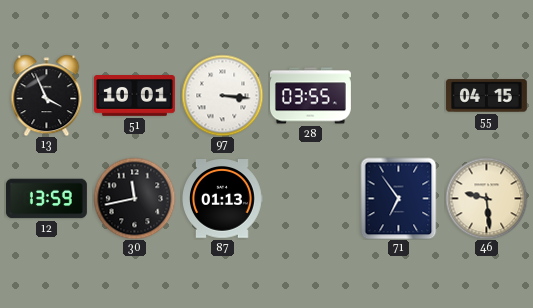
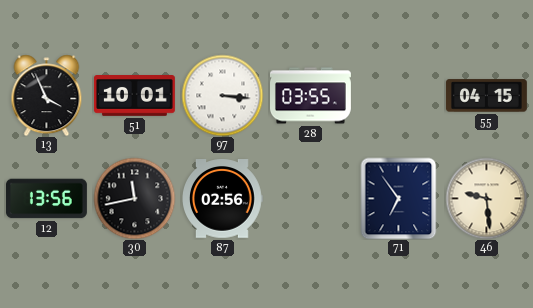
12: 13:59 -> 13:56
87: 01:13 -> 02:56
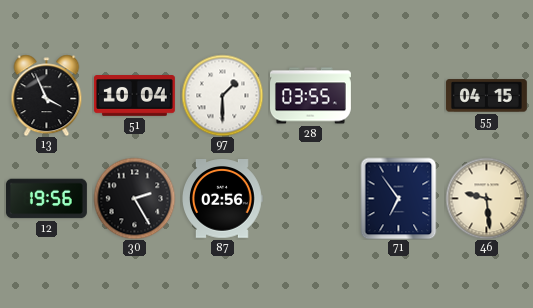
51: 10:01 -> 10:04
97: 3:16 -> 1:30
12: 13:56 -> 19:56
30: 11:43 -> 2:25
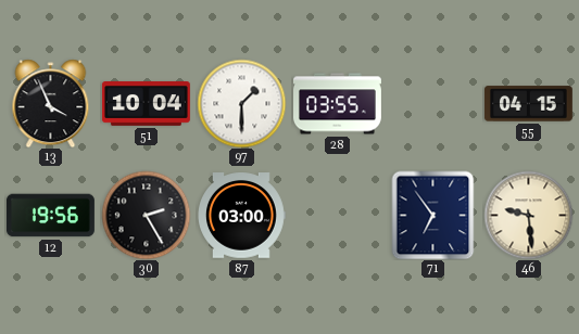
87: 02:56 -> 03:00
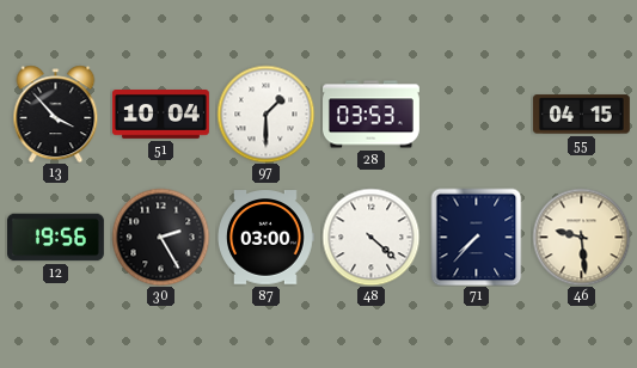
13: 3:56 -> 3:53
28: 03:55 -> 03:53
48: none -> 4:22
71: 6:54 -> 7:37
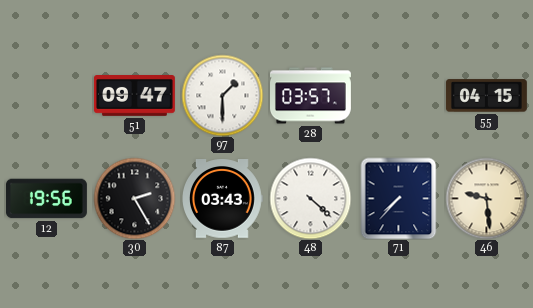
13: 3:53 -> none
51: 10:04 -> 09:47
28: 03:53 -> 03:57
87: 03:00 -> 03:43
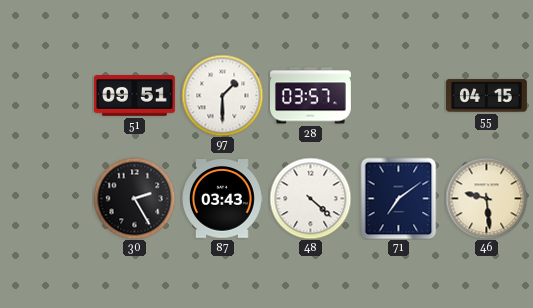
51: 09:47 -> 09:51
12: 19:56 -> none
71: 7:37 -> 7:09
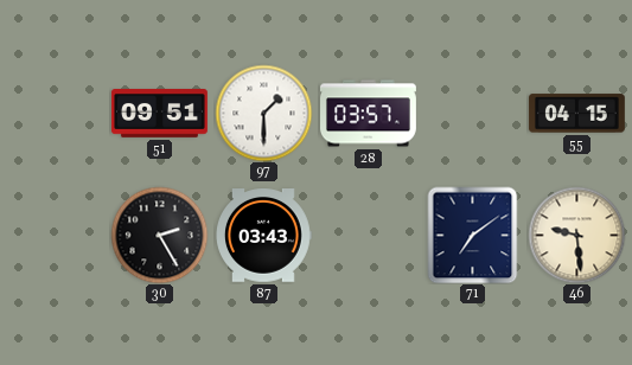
48: 4:22 -> none
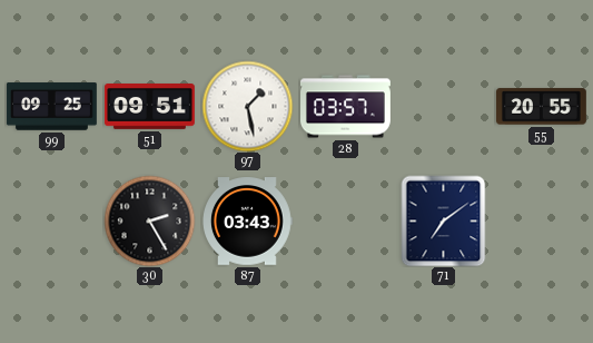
99: none -> 09:25
97: 1:30 -> 1:28
55: 04:15 -> 20:55
46: 9:29 -> none
